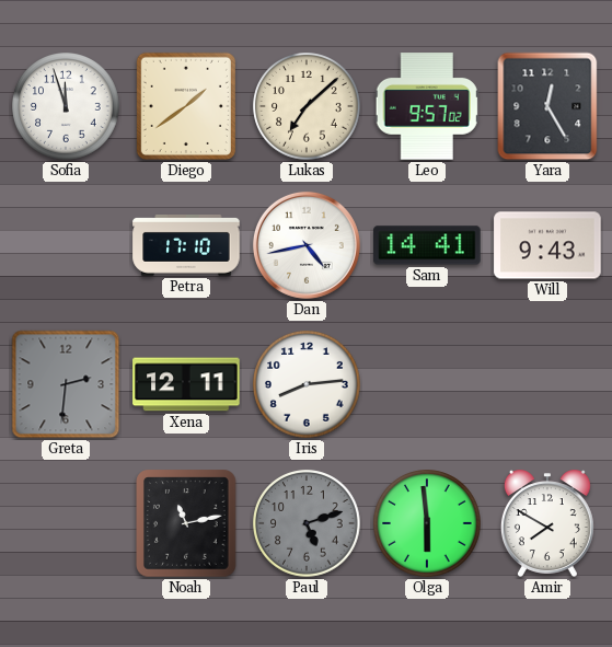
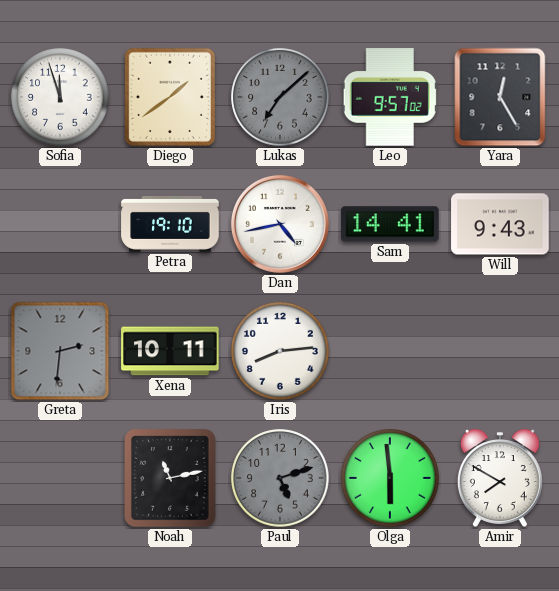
Lukas dial: cream -> grey
Petra: 17:10 -> 19:10
Xena: 12:11 -> 10:11
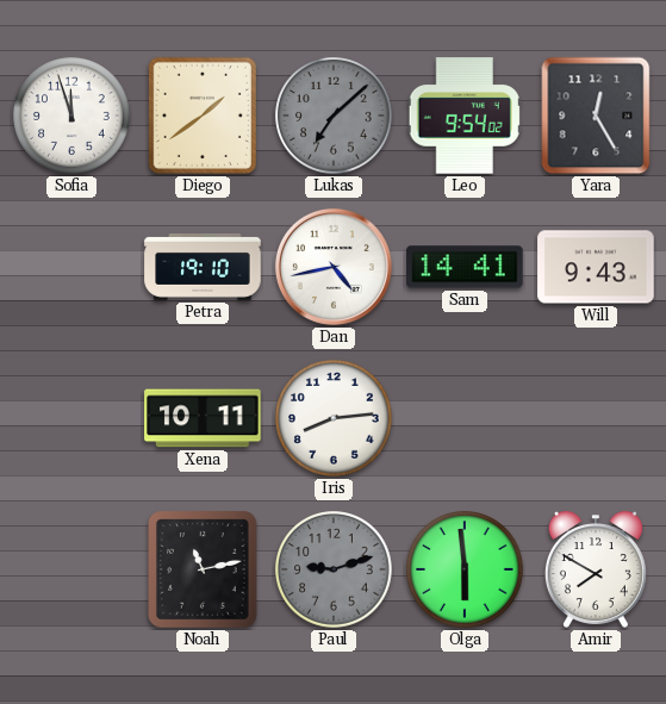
Leo: 9:57 -> 9:54
Greta: 2:31 -> none
Paul: 5:12 -> 9:12
